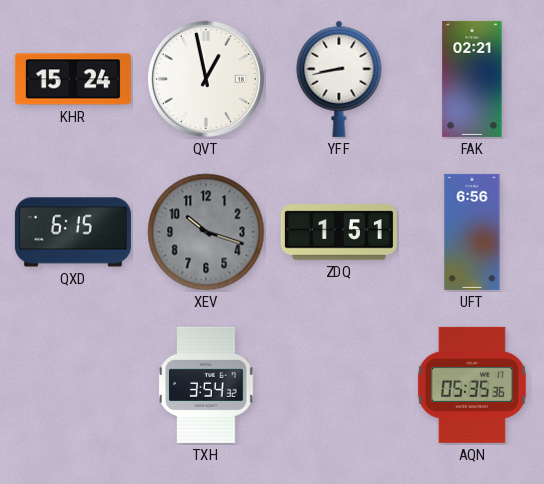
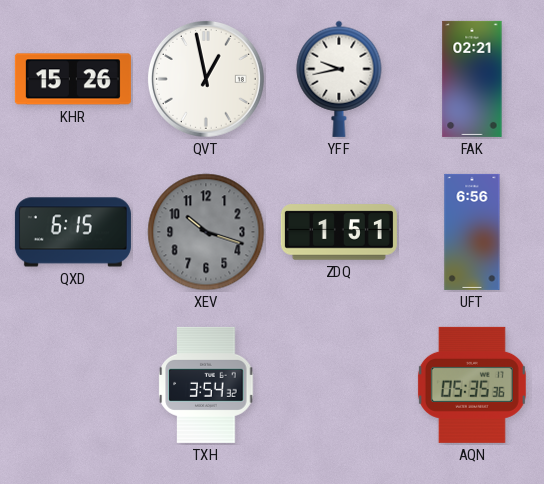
KHR: 15:24 -> 15:26
YFF: 8:43 -> 9:43
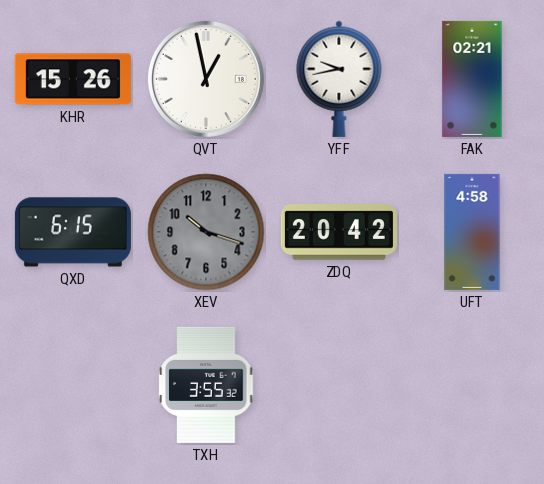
ZDQ: 1:51 -> 20:42
UFT: 6:56 -> 4:58
TXH: 3:54 -> 3:55
AQN: 05:35 -> none
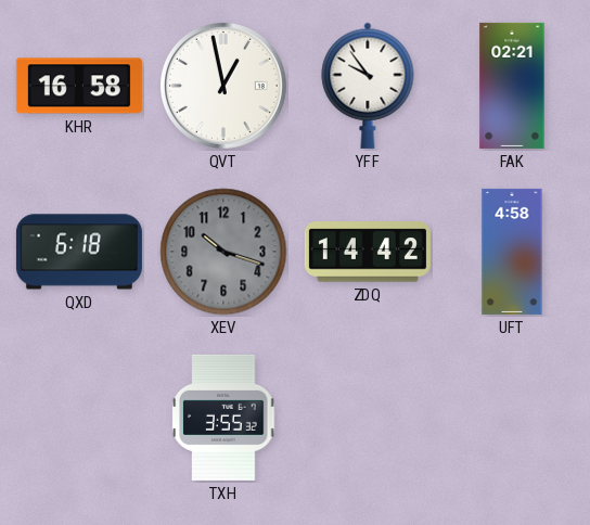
KHR: 15:26 -> 16:58
YFF: 9:43 -> 9:54
QXD: 6:15 -> 6:18
ZDQ: 20:42 -> 14:42
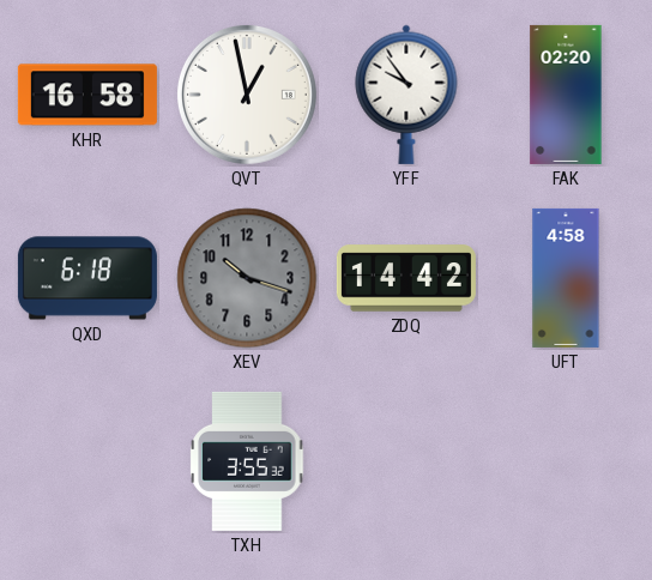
FAK: 02:21 -> 02:20
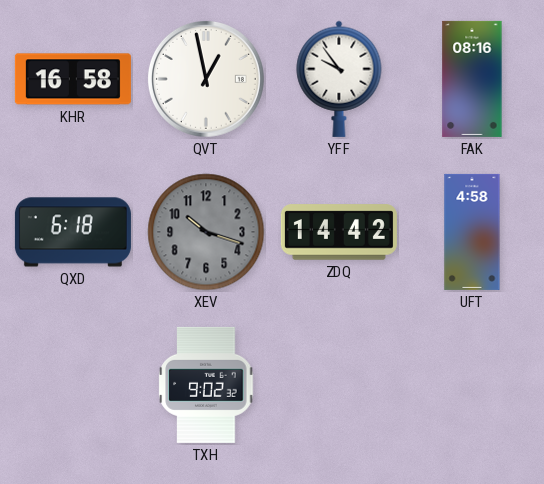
FAK: 02:20 -> 08:16
TXH: 3:55 -> 9:02
